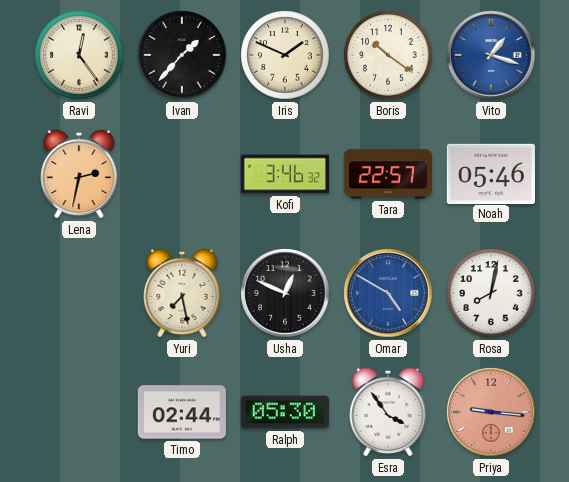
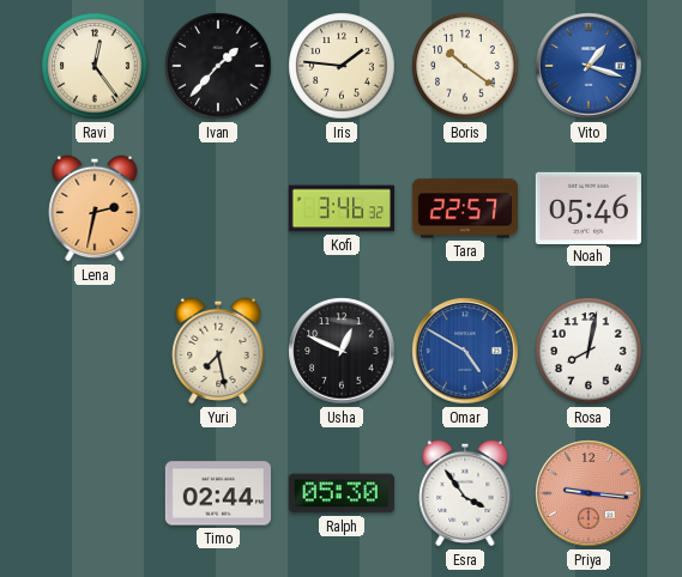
Iris: 1:49 -> 1:46
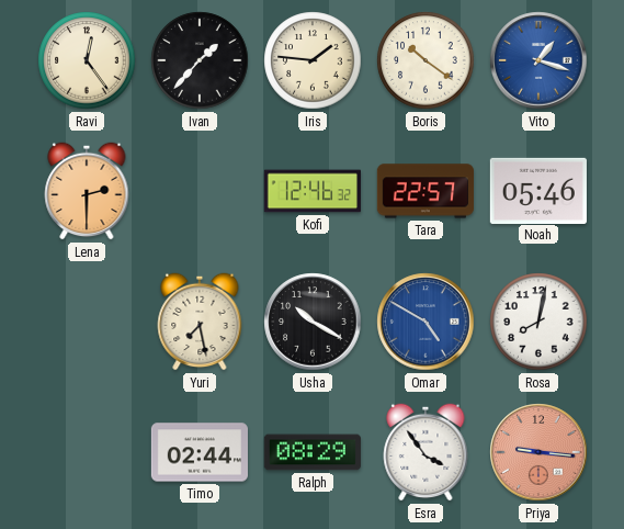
Lena: 2:32 -> 2:30
Kofi: 3:46 -> 12:46
Usha: 12:49 -> 10:20
Ralph: 05:30 -> 08:29
